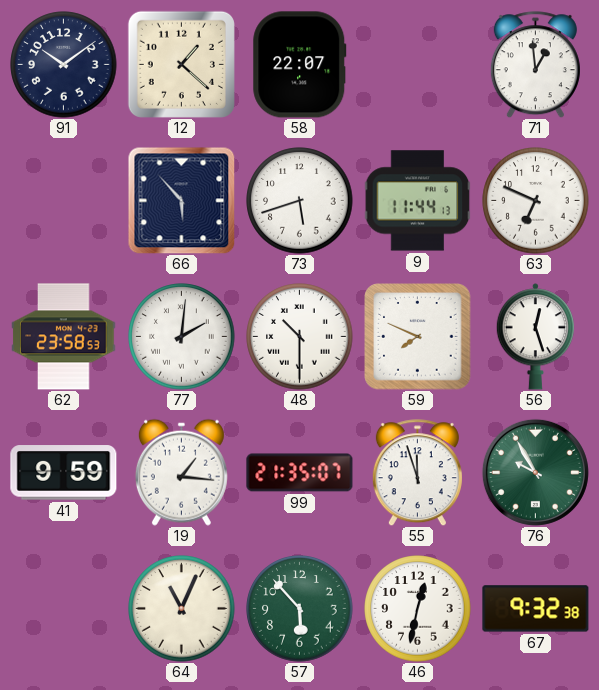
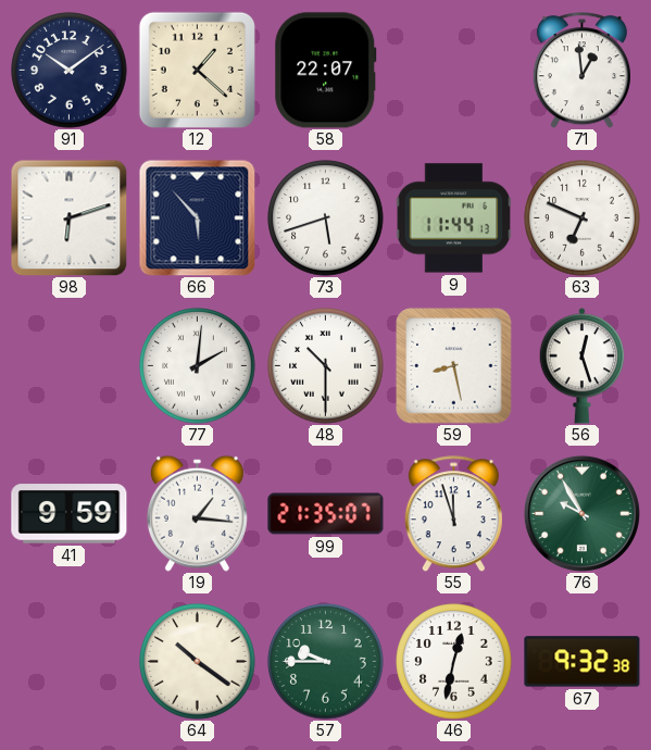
98: none -> 6:12
62: 23:58 -> none
59: 7:49 -> 8:28
64: 11:04 -> 10:21
57: 5:53 -> 9:45
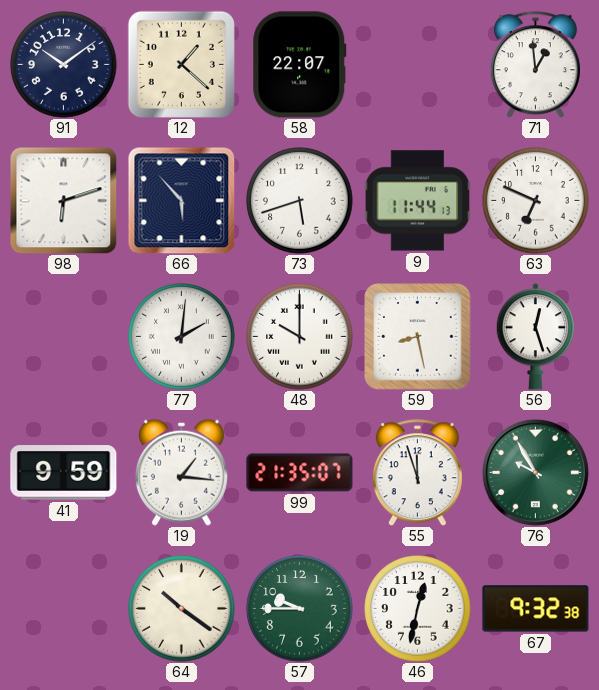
48: 10:30 -> 10:00
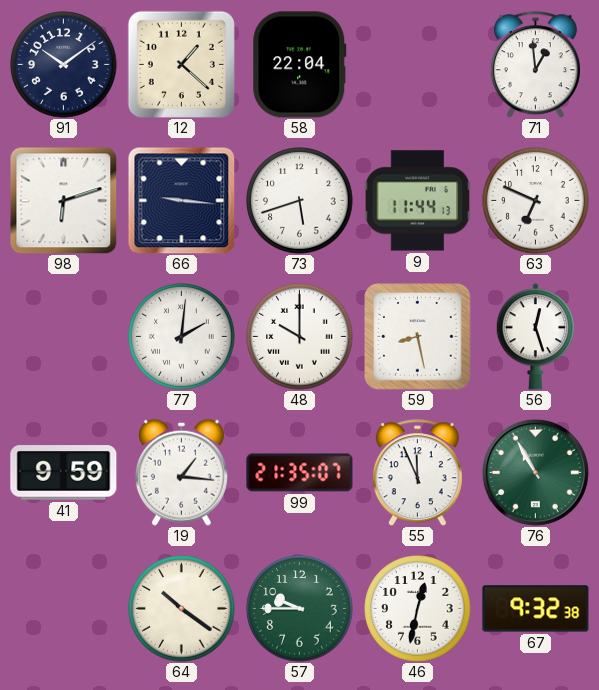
58: 22:07 -> 22:04
66: 5:53 -> 9:16
55: 11:57 -> 11:56
76: 9:55 -> 10:55
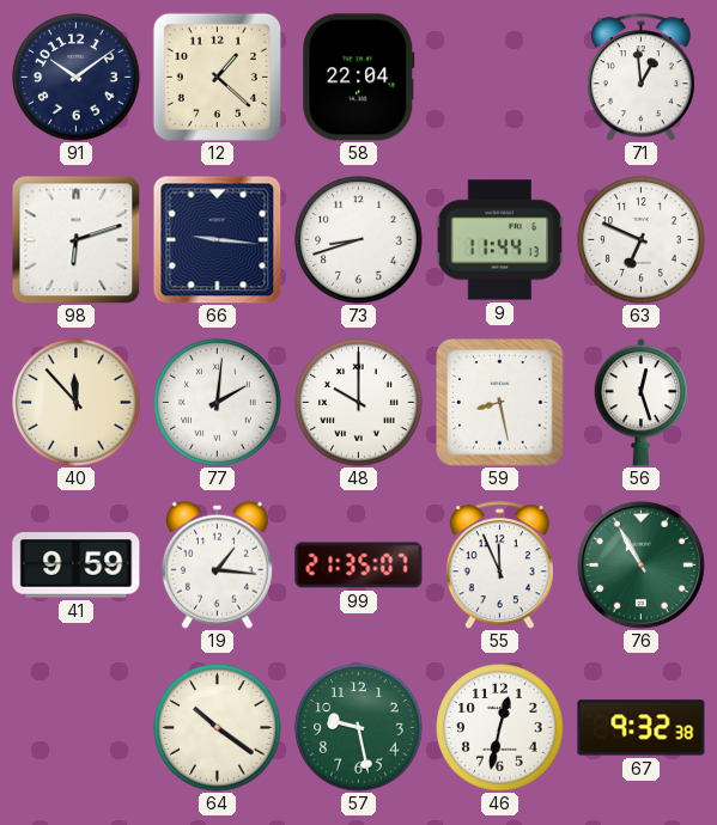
73: 5:42 -> 8:42
40: none -> 11:53
57: 9:45 -> 9:28
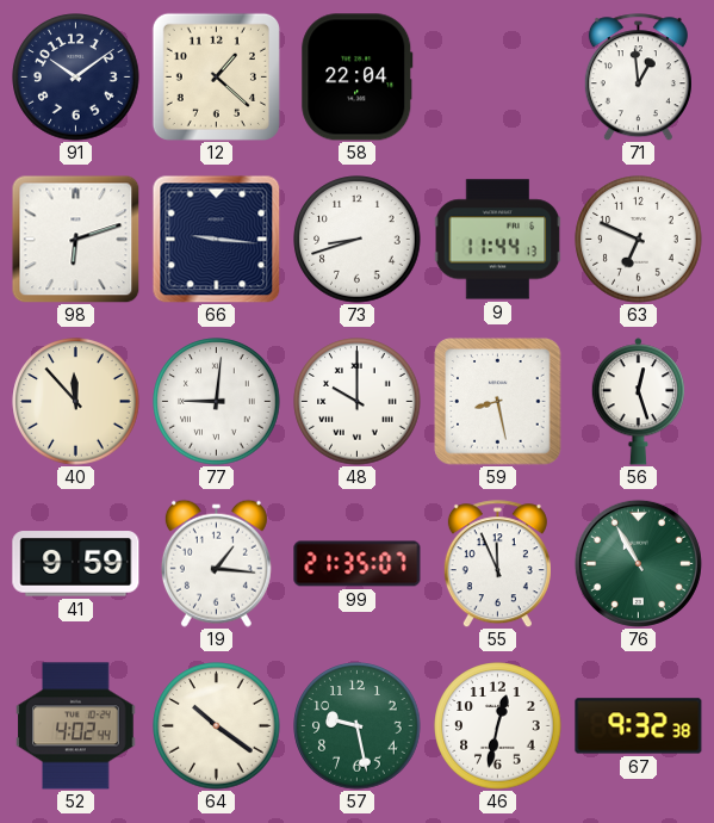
77: 2:01 -> 9:01
52: none -> 4:02
